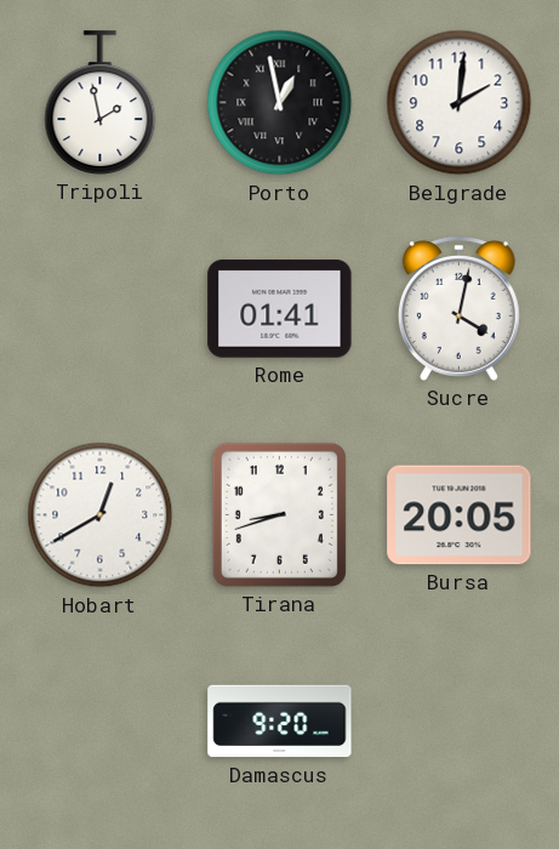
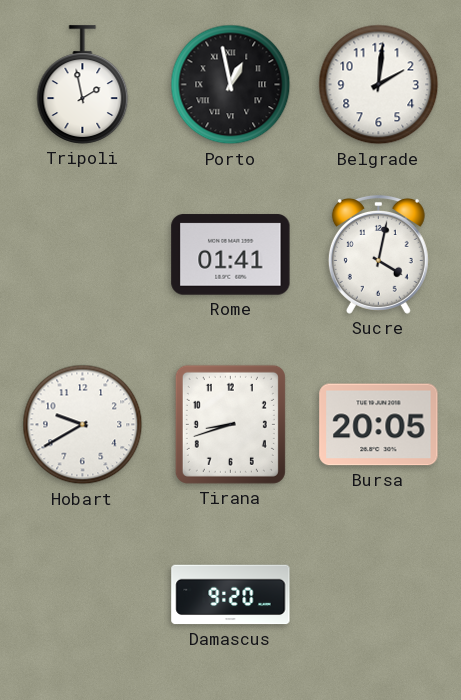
Hobart: 12:40 -> 9:40
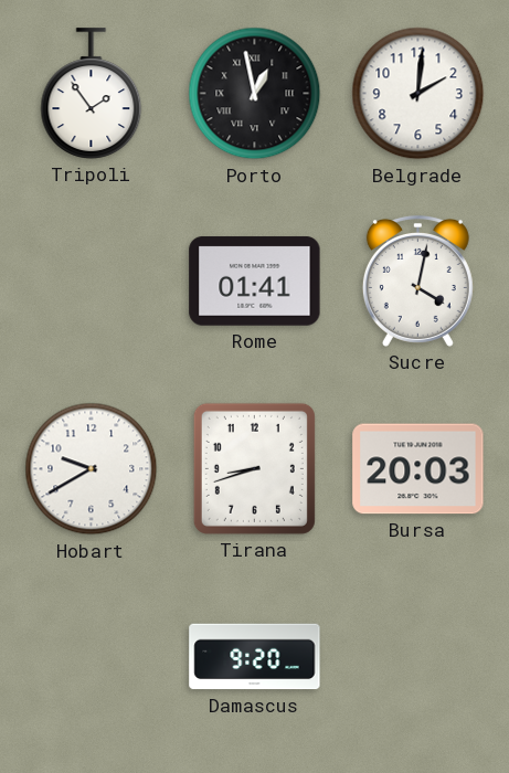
Tripoli: 1:58 -> 1:54
Bursa: 20:05 -> 20:03
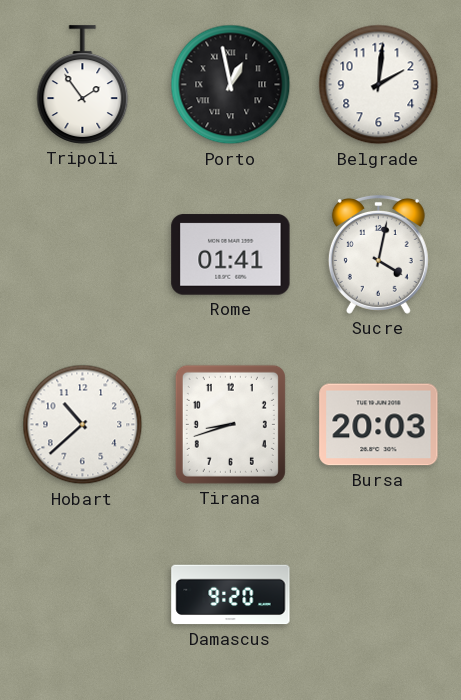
Hobart: 9:40 -> 10:38
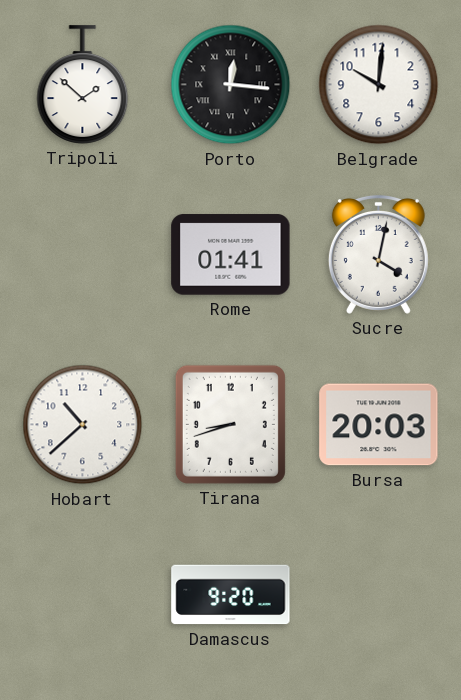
Tripoli: 1:54 -> 1:52
Porto: 12:58 -> 12:16
Belgrade: 2:01 -> 10:01
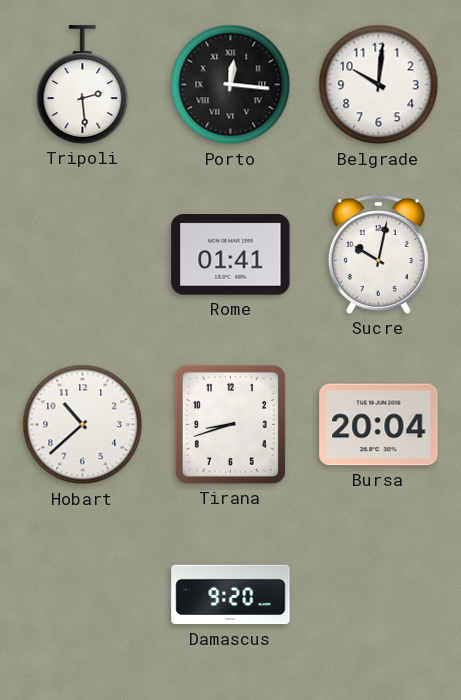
Tripoli: 1:52 -> 2:29
Sucre: 4:02 -> 10:02
Bursa: 20:03 -> 20:04
